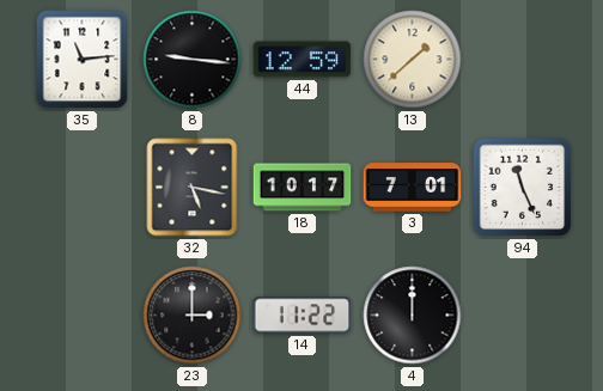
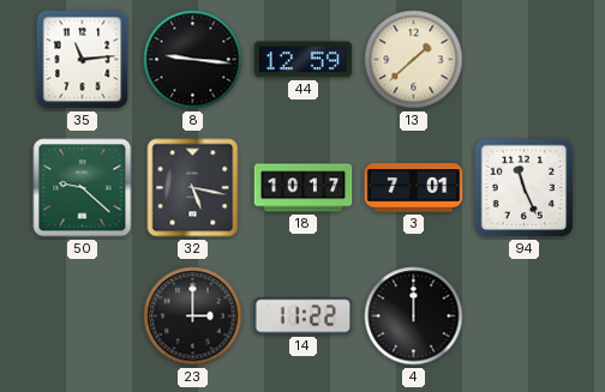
50: none -> 9:22
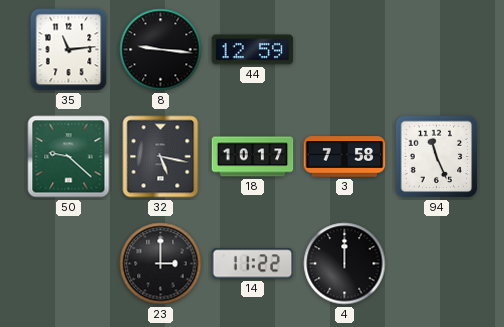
13: 1:38 -> none
3: 7:01 -> 7:58
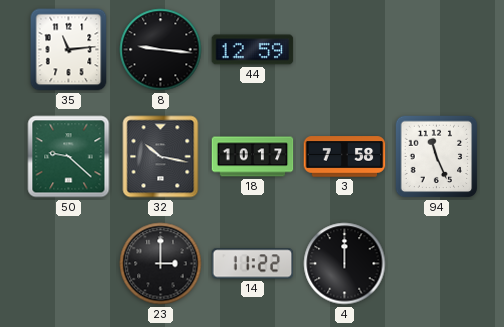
32: 5:17 -> 10:17
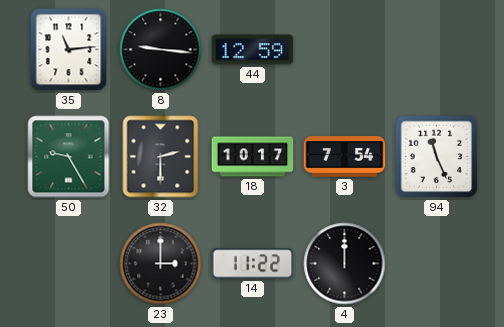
50: 9:22 -> 9:25
32: 10:17 -> 2:30
3: 7:58 -> 7:54
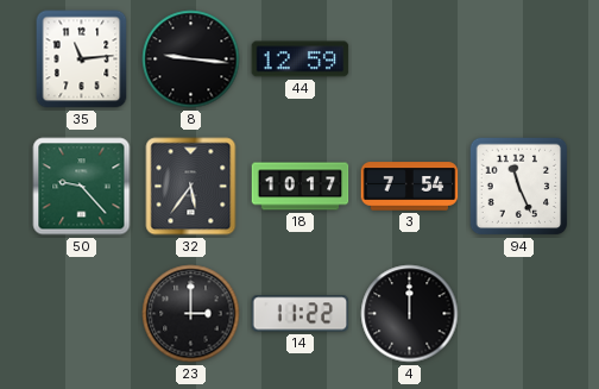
50: 9:25 -> 9:23
32: 2:30 -> 5:36
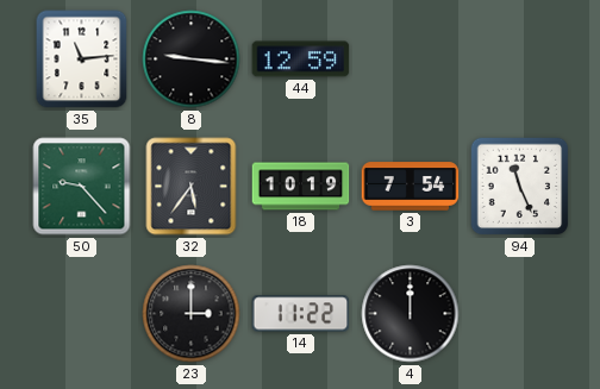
18: 10:17 -> 10:19
